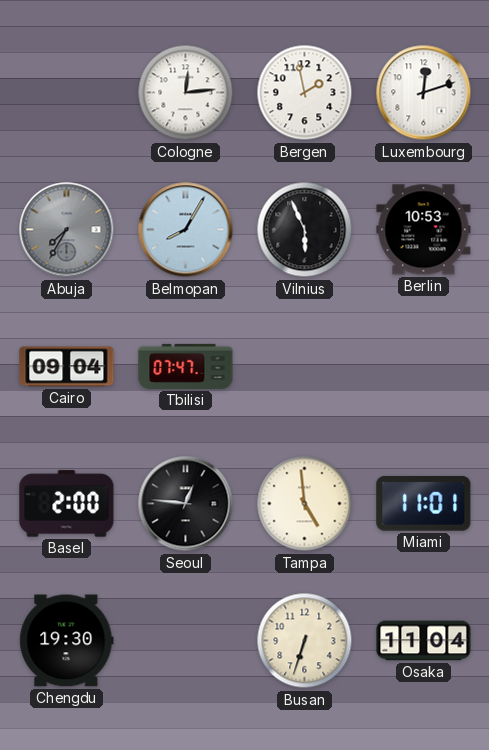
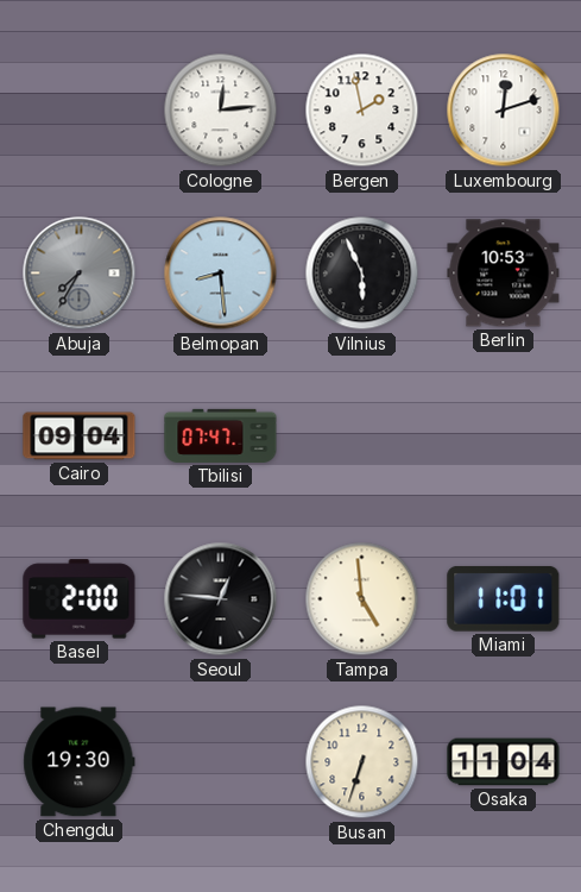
Belmopan: 8:05 -> 8:29
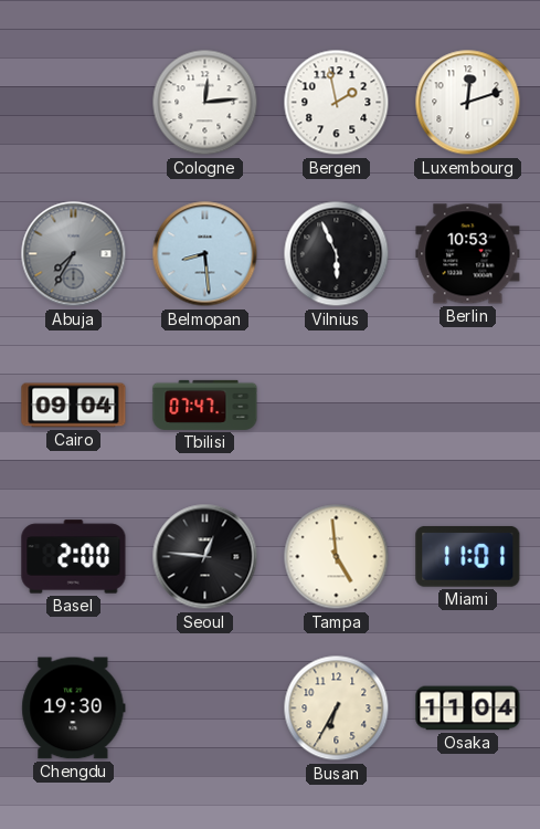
Busan: 6:33 -> 6:35
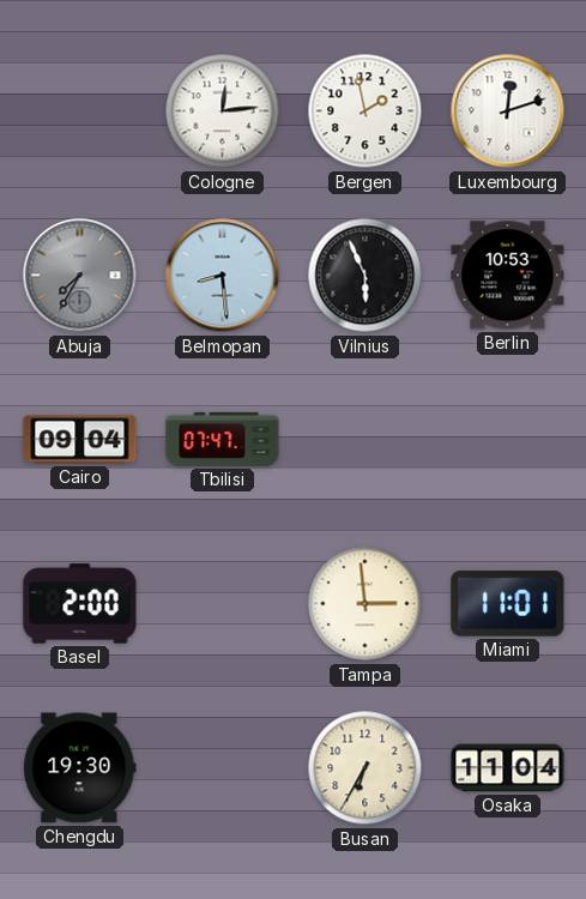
Seoul: 12:46 -> none
Tampa: 4:59 -> 2:59
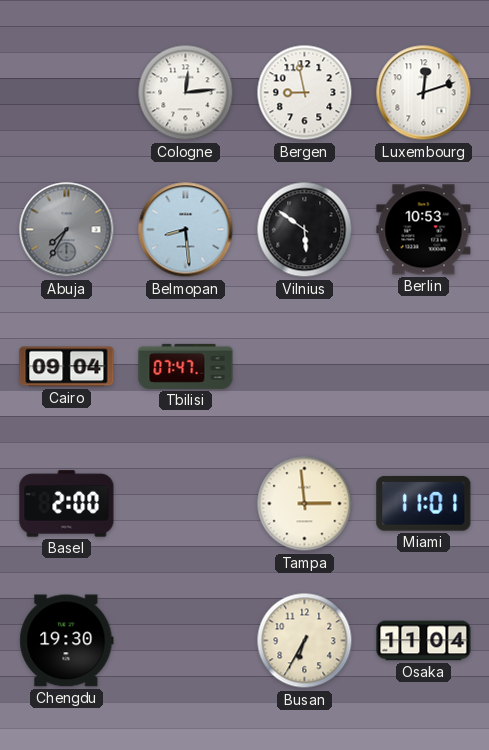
Bergen: 1:58 -> 8:58
Vilnius: 5:56 -> 5:51
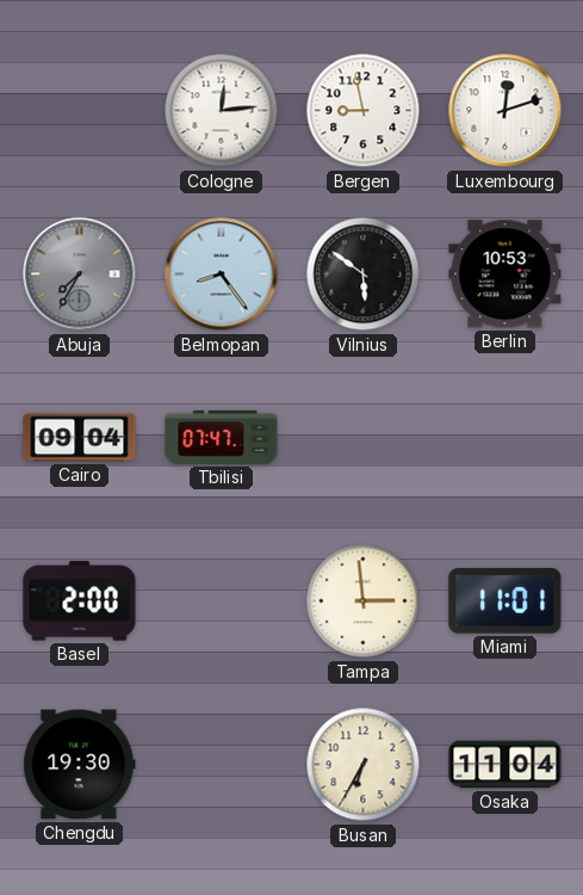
Belmopan: 8:29 -> 8:24
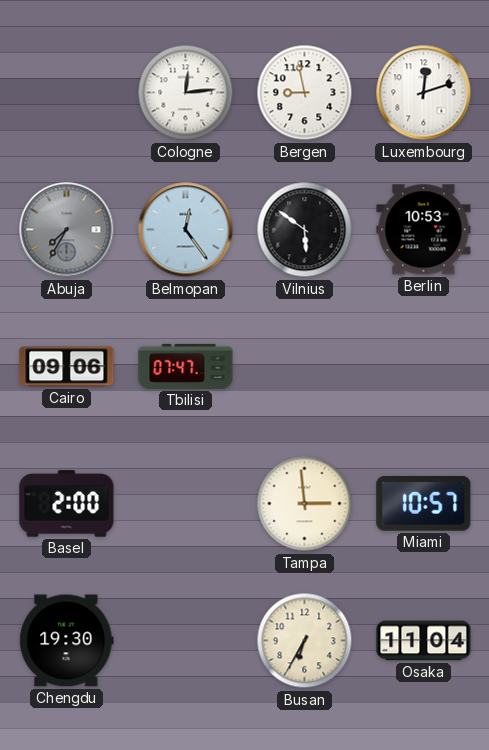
Belmopan: 8:24 -> 12:24
Cairo: 09:04 -> 09:06
Miami: 11:01 -> 10:57
